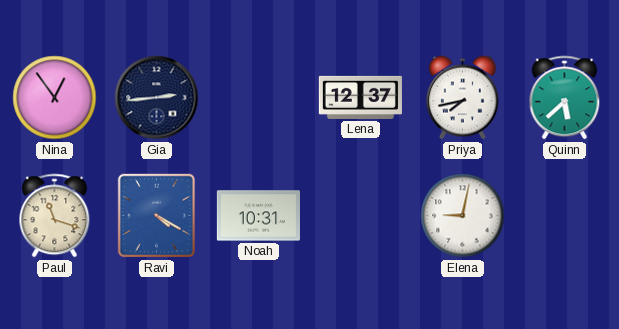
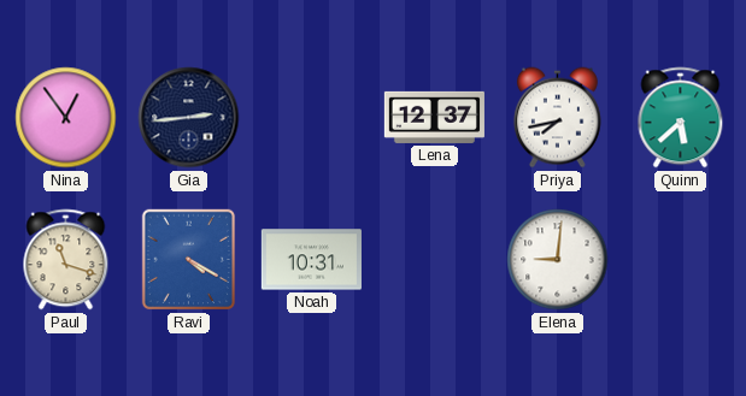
Elena: 9:02 -> 9:01
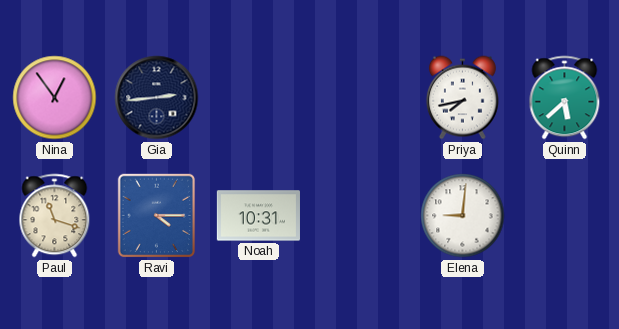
Lena: 12:37 -> none
Ravi: 4:20 -> 4:15
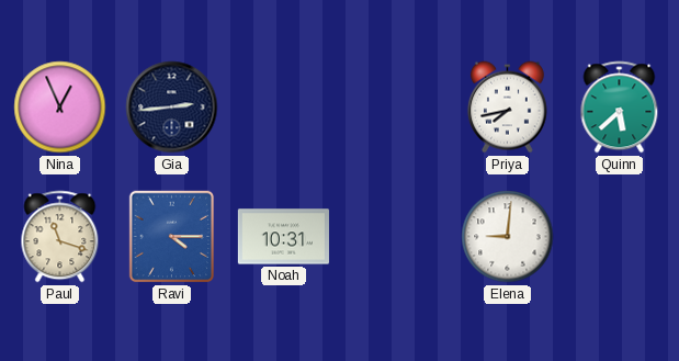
Nina: 12:54 -> 12:56
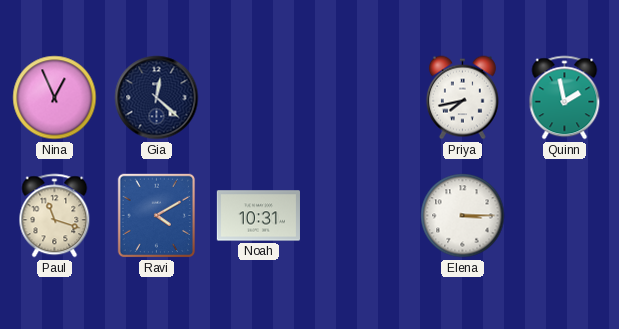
Gia: 2:44 -> 12:22
Quinn: 5:38 -> 1:58
Ravi: 4:15 -> 4:10
Elena: 9:01 -> 3:15
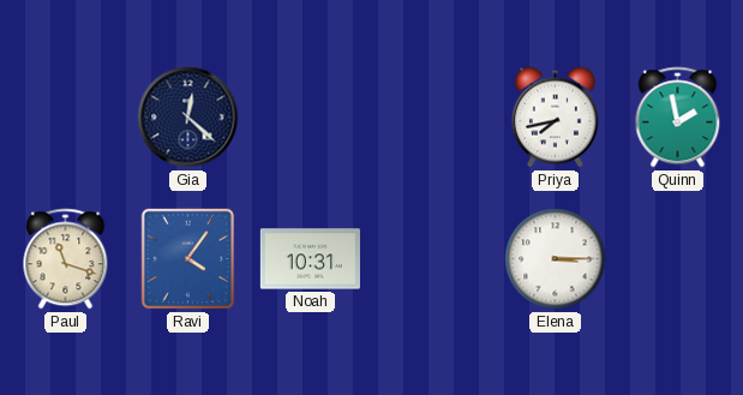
Nina: 12:56 -> none
Ravi: 4:10 -> 4:06
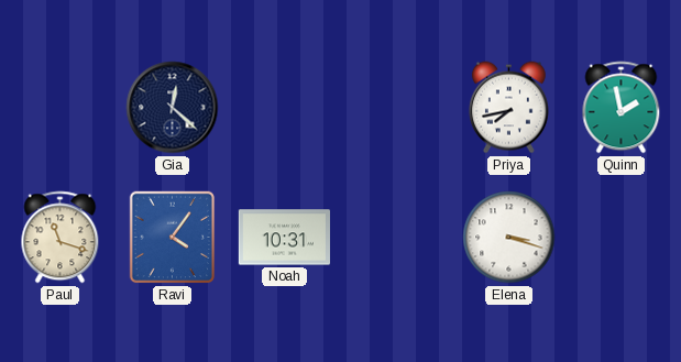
Elena: 3:15 -> 3:18
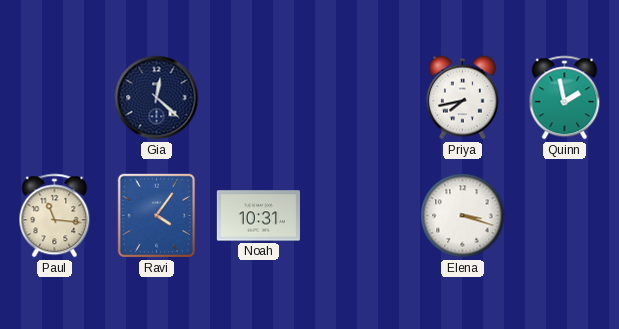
Paul: 11:18 -> 11:16
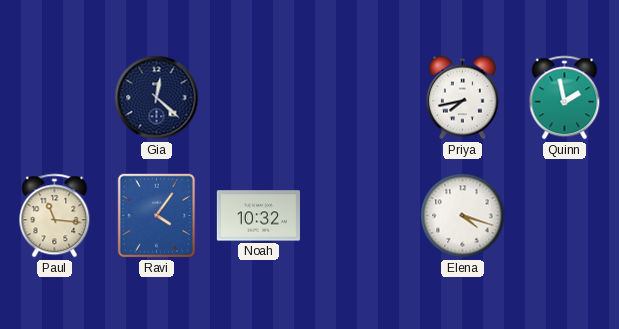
Noah: 10:31 -> 10:32
Elena: 3:18 -> 4:18
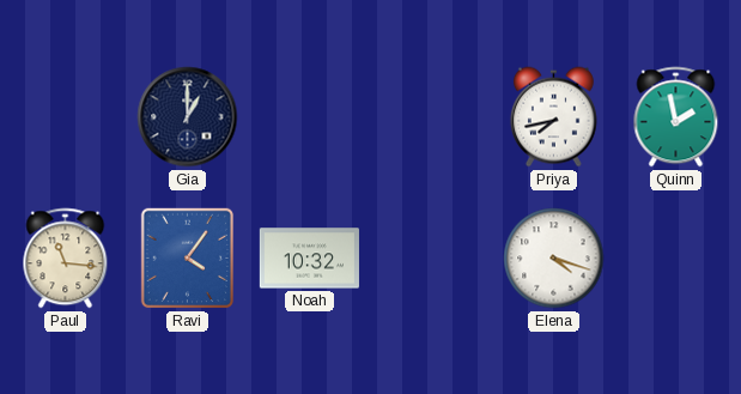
Gia: 12:22 -> 1:00
